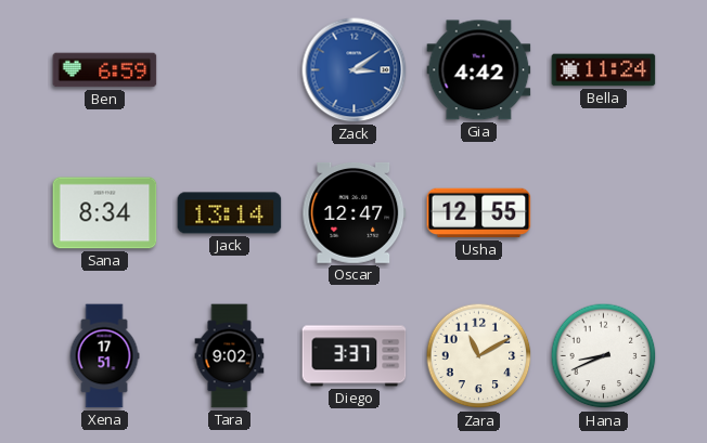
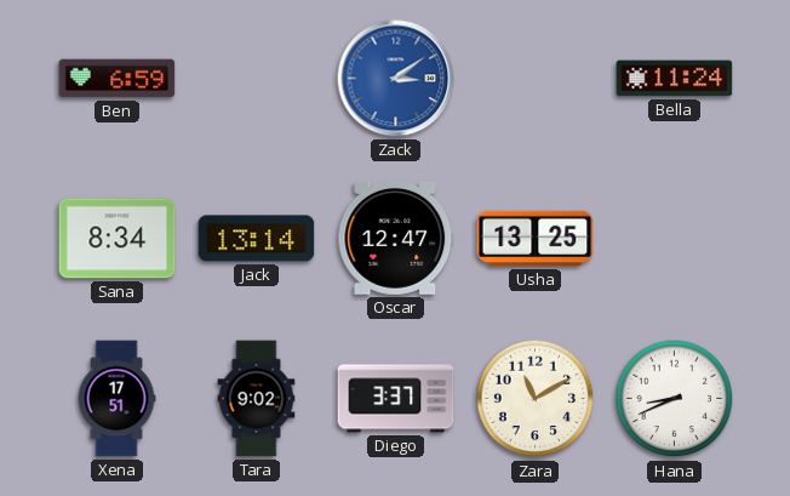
Gia: 4:42 -> none
Usha: 12:55 -> 13:25
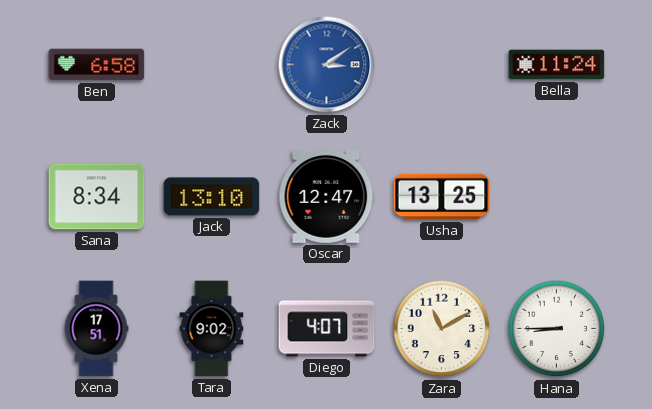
Ben: 6:59 -> 6:58
Jack: 13:14 -> 13:10
Diego: 3:37 -> 4:07
Hana: 8:41 -> 8:45
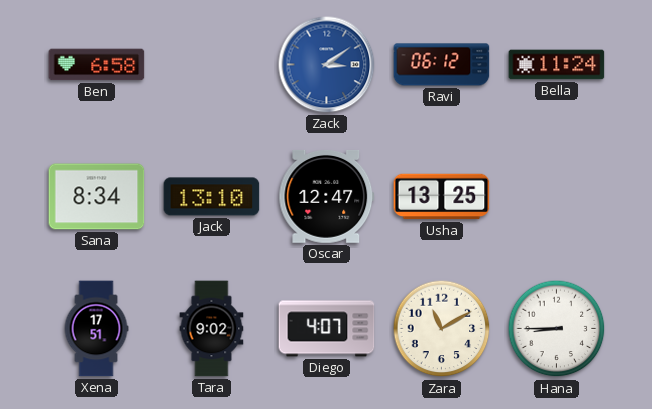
Ravi: none -> 06:12
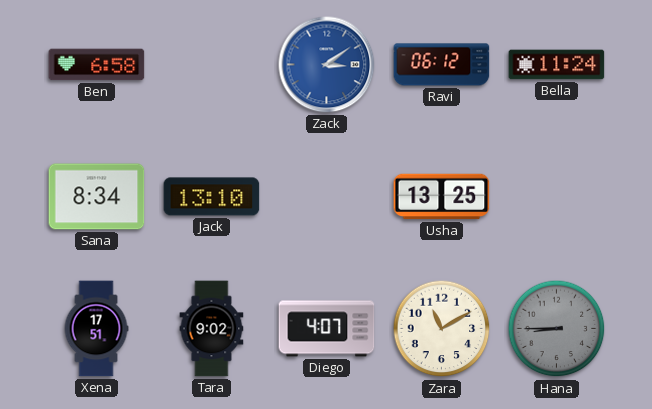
Oscar: 12:47 -> none
Hana dial: white -> grey
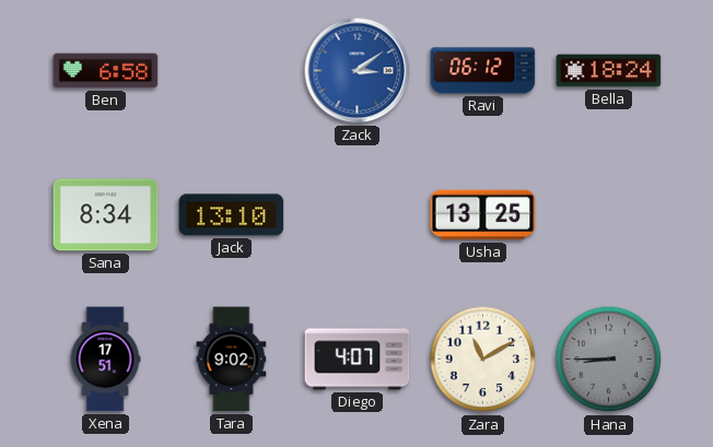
Bella: 11:24 -> 18:24
